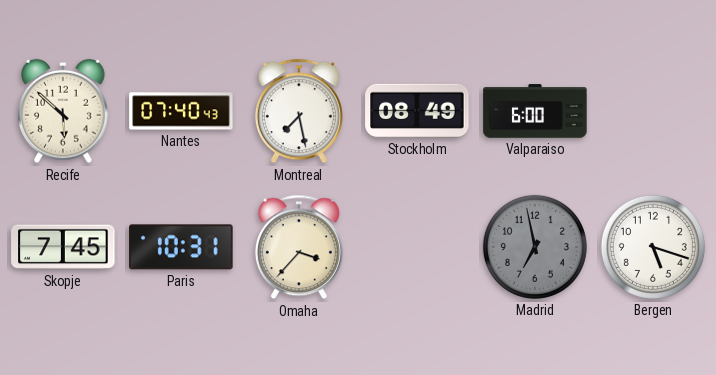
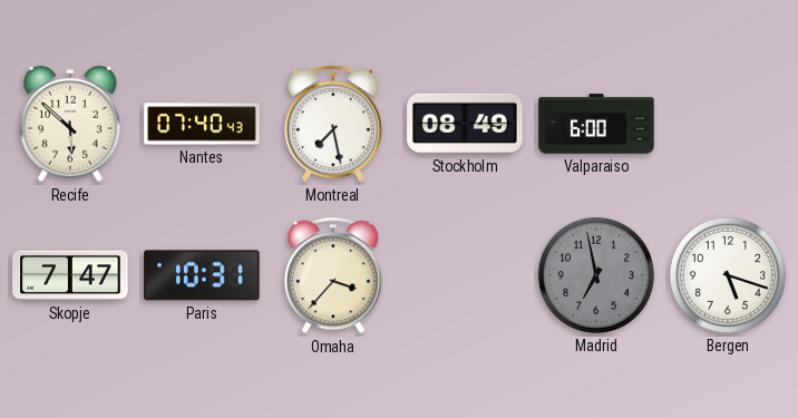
Skopje: 7:45 -> 7:47
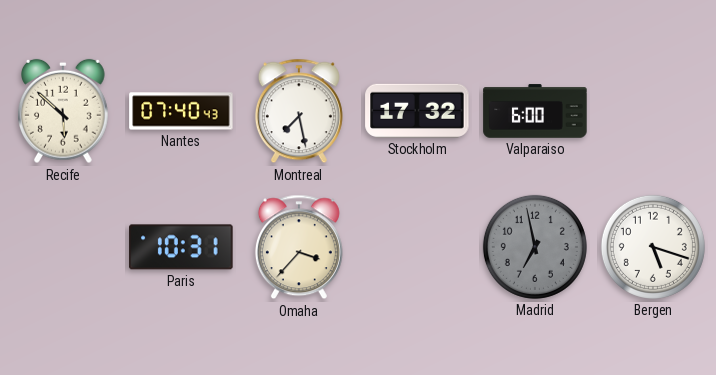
Stockholm: 08:49 -> 17:32
Skopje: 7:47 -> none
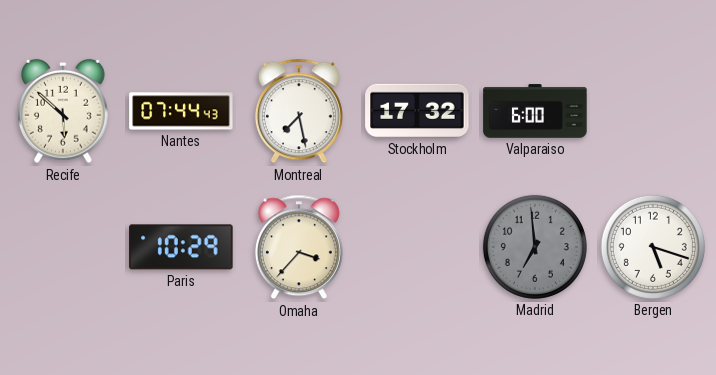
Nantes: 07:40 -> 07:44
Paris: 10:31 -> 10:29
Madrid: 6:58 -> 6:59
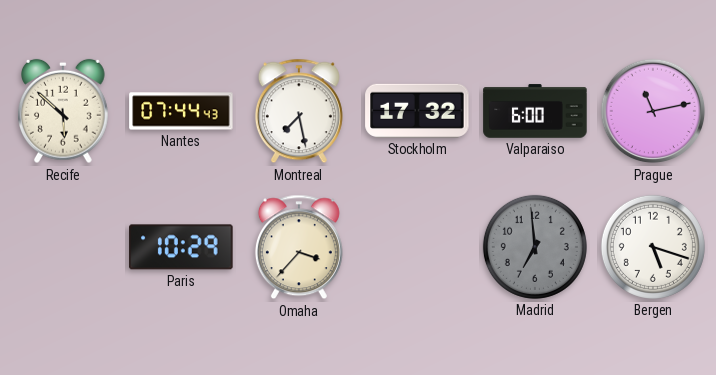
Prague: none -> 11:13
